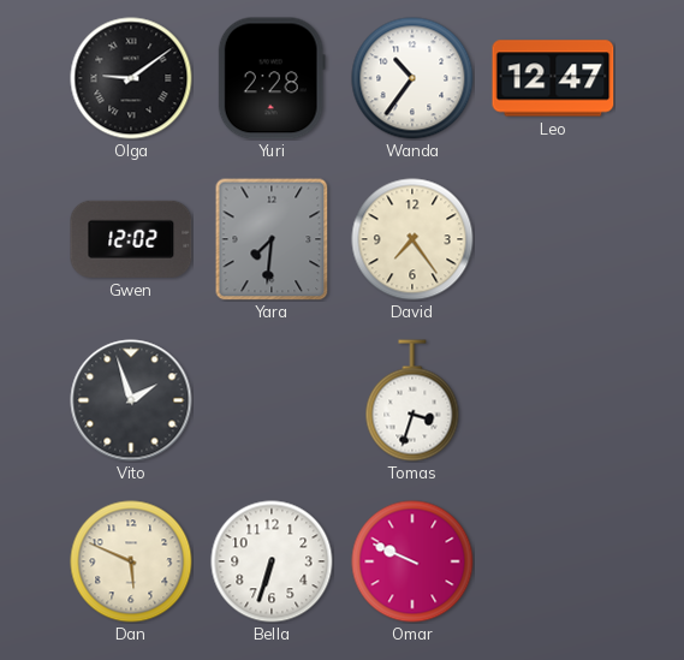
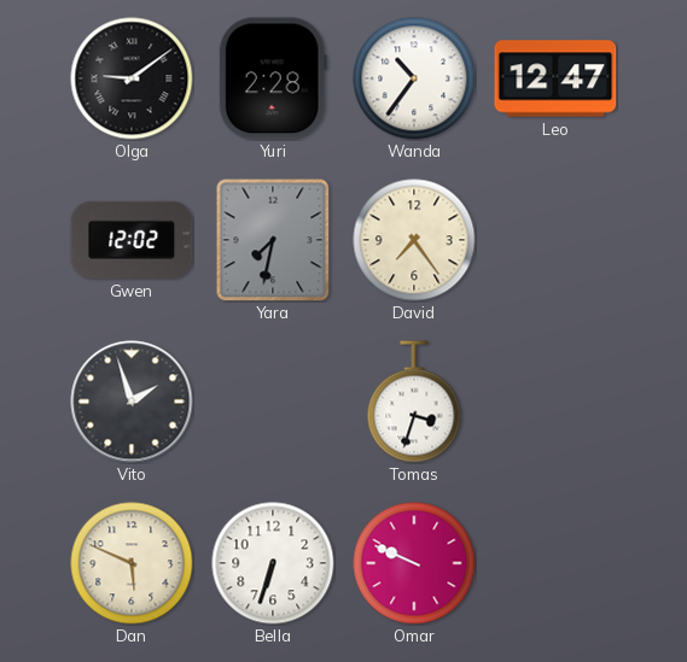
Yara: 7:31 -> 7:32
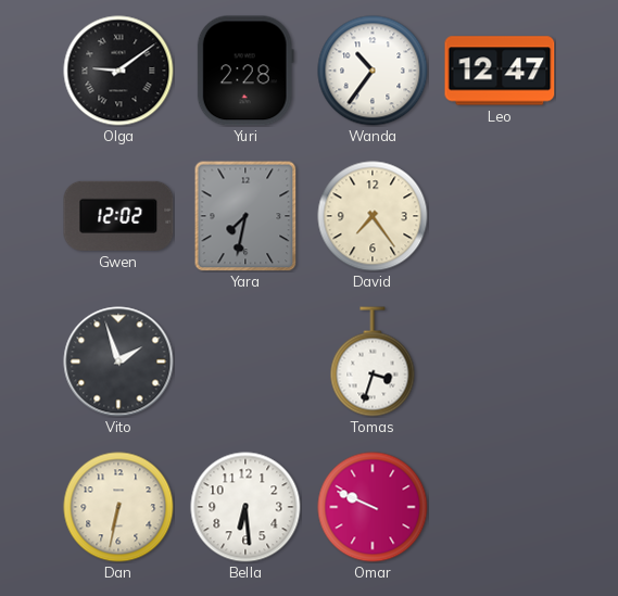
Dan: 5:49 -> 6:32
Bella: 6:33 -> 6:29
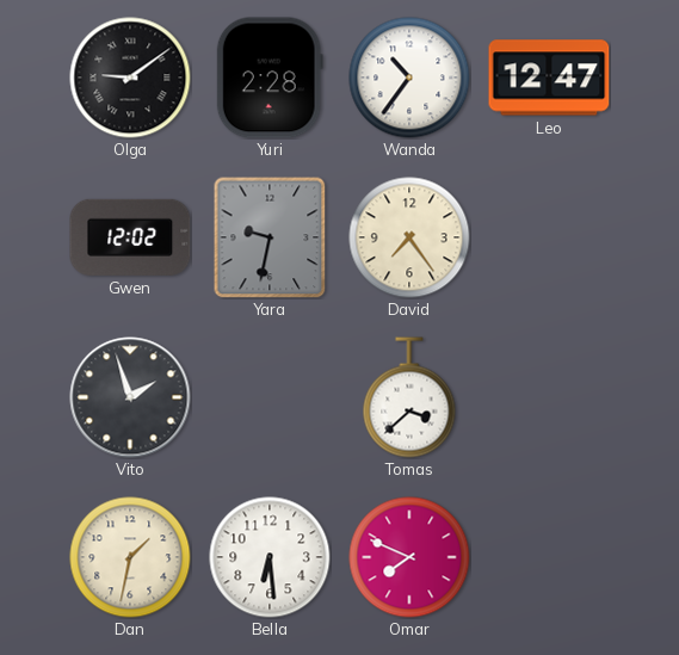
Yara: 7:32 -> 9:32
Tomas: 3:33 -> 3:38
Dan: 6:32 -> 1:32
Omar: 9:49 -> 7:49
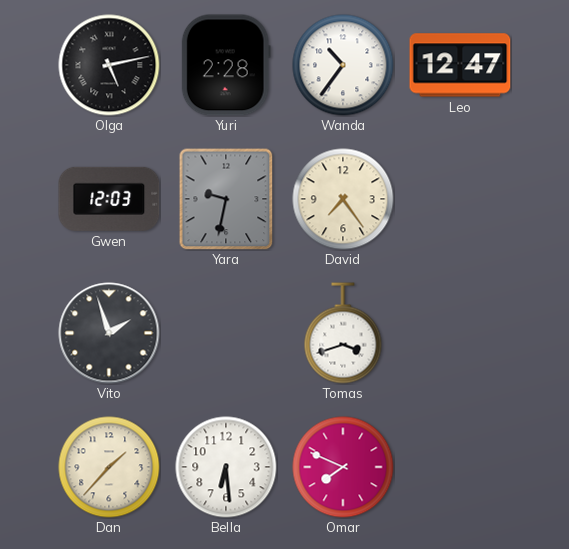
Olga: 9:09 -> 5:13
Gwen: 12:02 -> 12:03
Tomas: 3:38 -> 3:42
Dan: 1:32 -> 1:37
